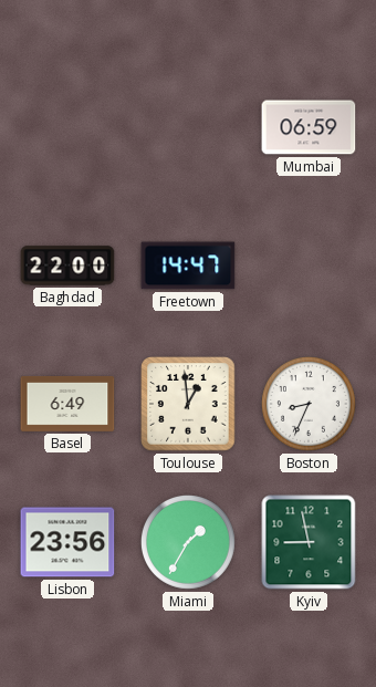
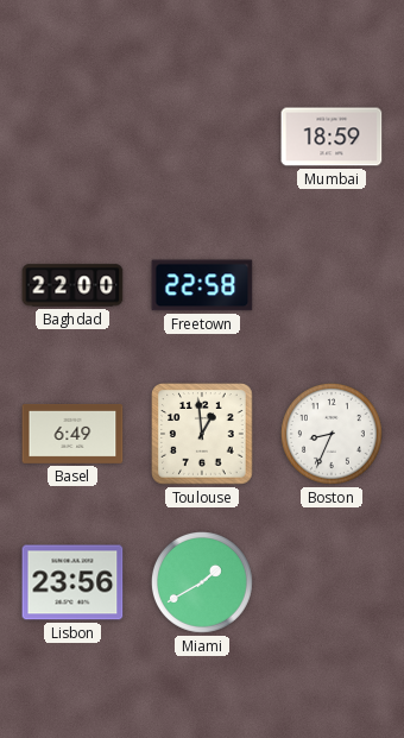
Mumbai: 06:59 -> 18:59
Freetown: 14:47 -> 22:58
Miami: 1:35 -> 1:40
Kyiv: 8:58 -> none
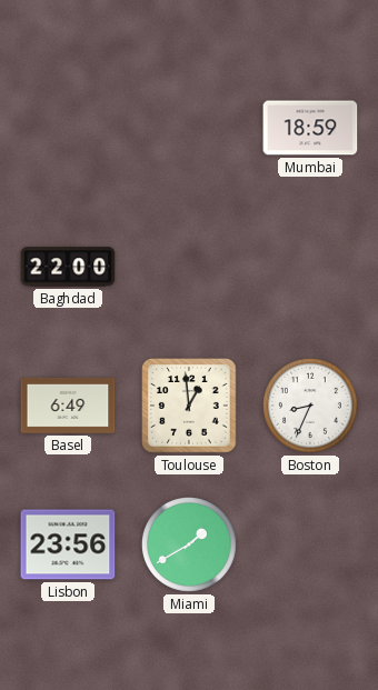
Freetown: 22:58 -> none
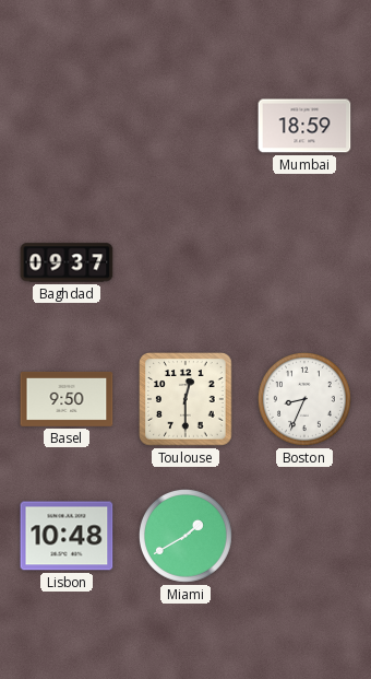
Baghdad: 22:00 -> 09:37
Basel: 6:49 -> 9:50
Toulouse: 12:59 -> 12:30
Lisbon: 23:56 -> 10:48
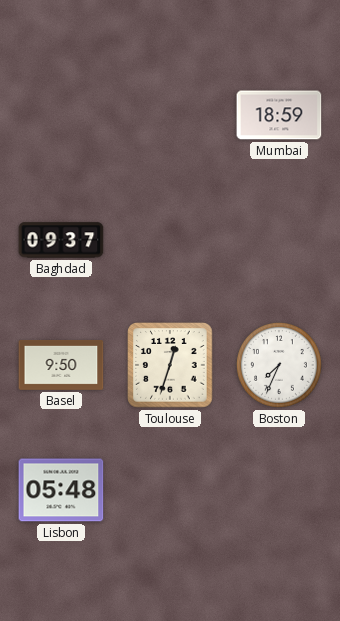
Toulouse: 12:30 -> 12:33
Boston: 8:34 -> 7:34
Lisbon: 10:48 -> 05:48
Miami: 1:40 -> none
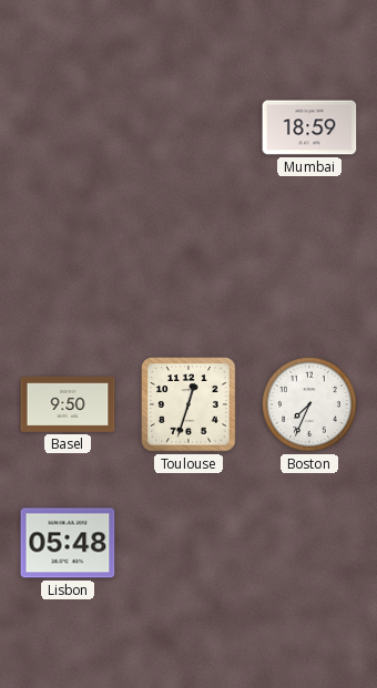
Baghdad: 09:37 -> none
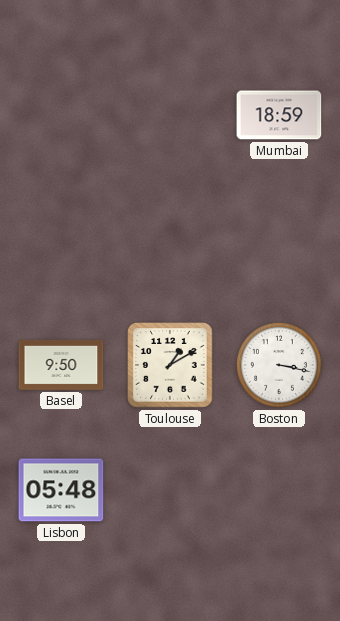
Toulouse: 12:33 -> 1:10
Boston: 7:34 -> 3:17
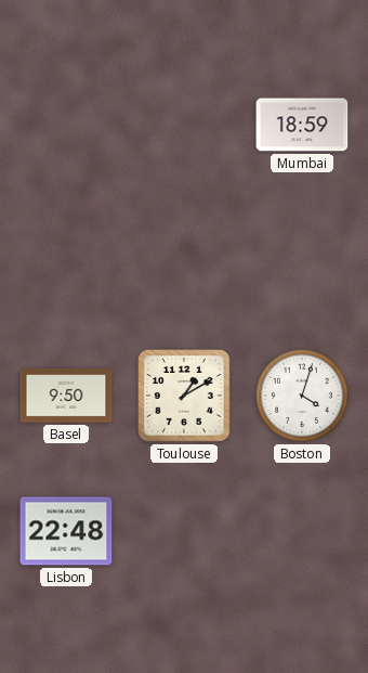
Boston: 3:17 -> 4:03
Lisbon: 05:48 -> 22:48
